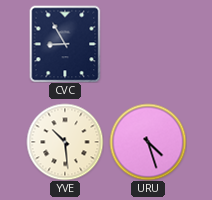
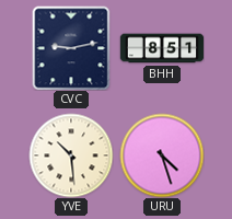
CVC: 8:55 -> 9:13
BHH: none -> 8:51
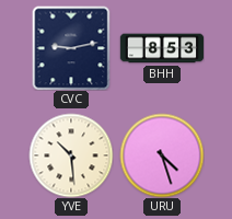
BHH: 8:51 -> 8:53
